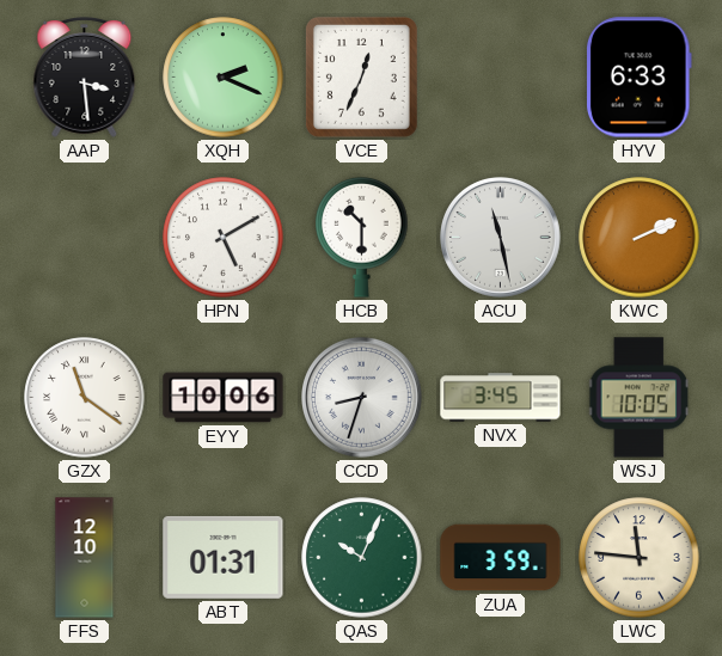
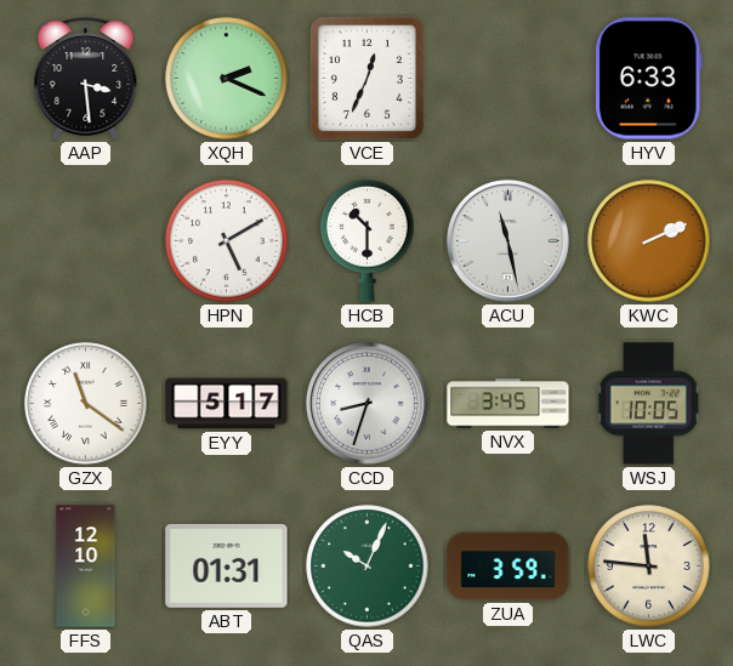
EYY: 10:06 -> 5:17
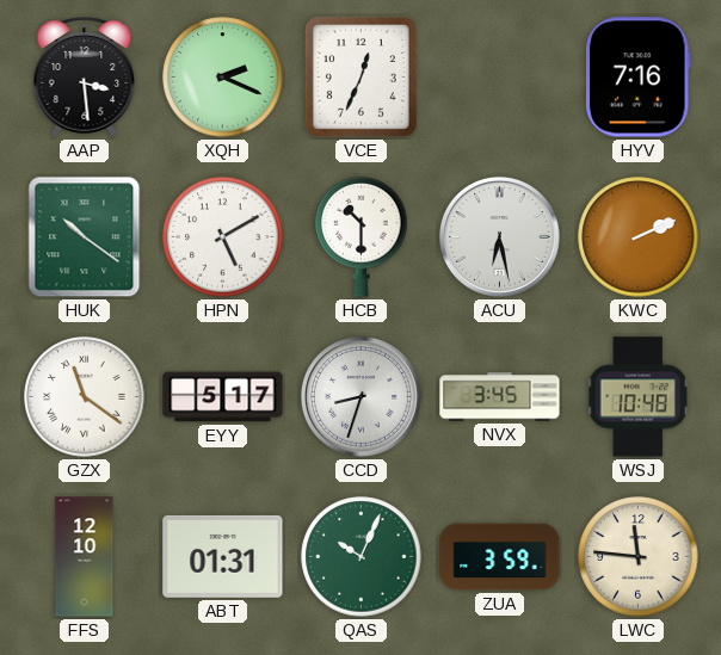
HYV: 6:33 -> 7:16
HUK: none -> 10:21
ACU: 11:28 -> 6:28
WSJ: 10:05 -> 10:48
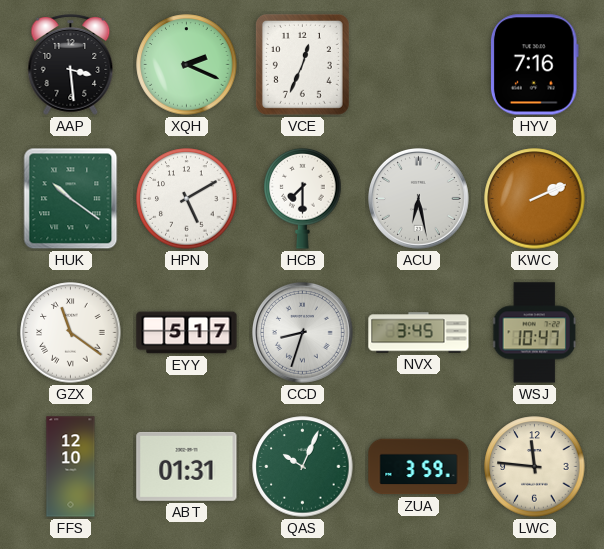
HCB: 10:30 -> 7:30
WSJ: 10:48 -> 10:47
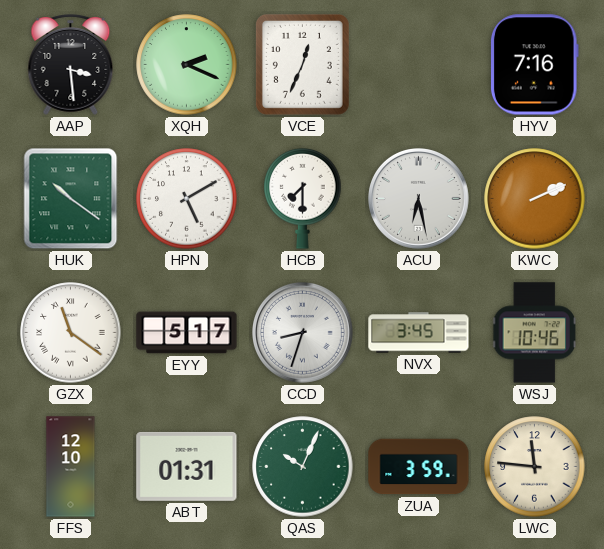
WSJ: 10:47 -> 10:46
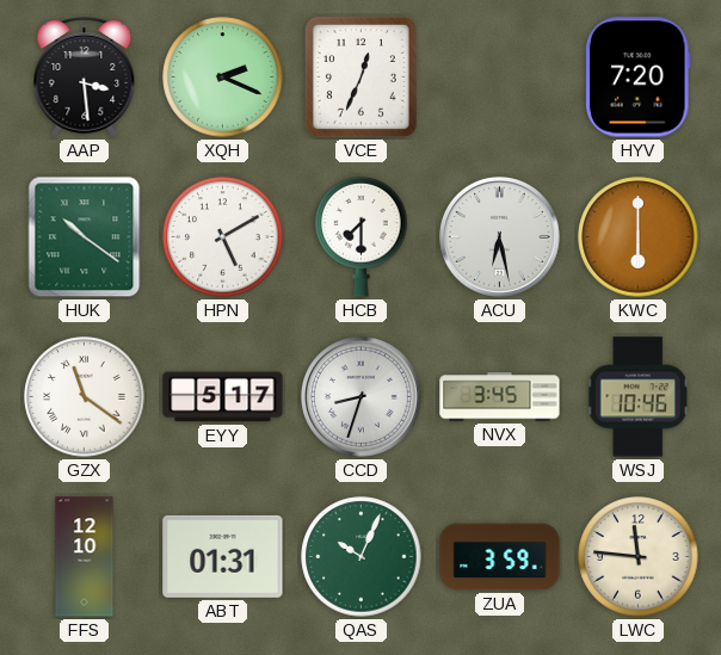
HYV: 7:16 -> 7:20
KWC: 2:11 -> 6:00
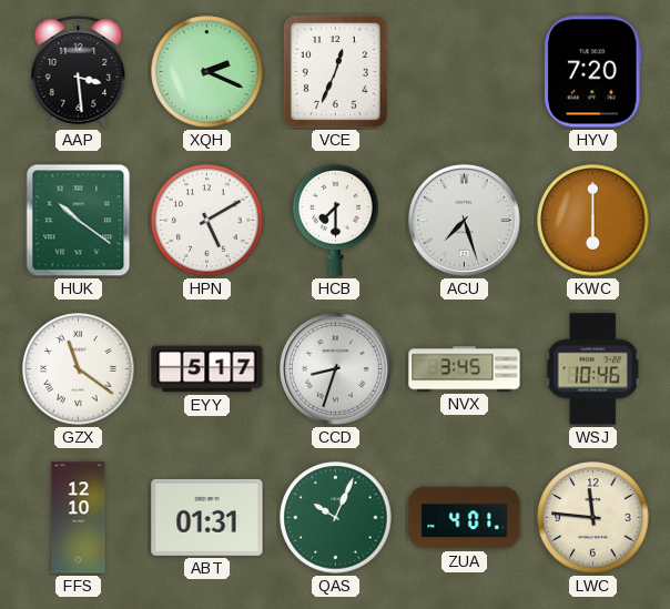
ACU: 6:28 -> 7:27
ZUA: 3:59 -> 4:01
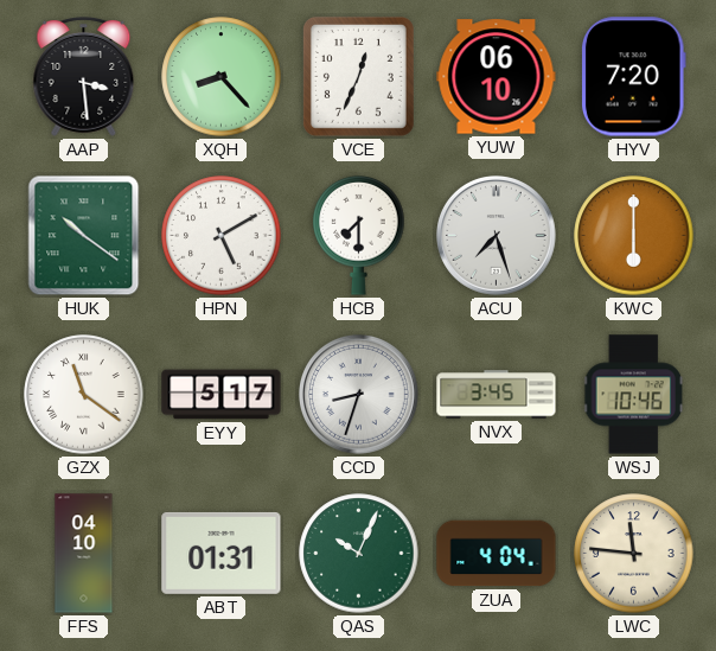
XQH: 2:19 -> 8:23
YUW: none -> 06:10
FFS: 12:10 -> 04:10
ZUA: 4:01 -> 4:04
